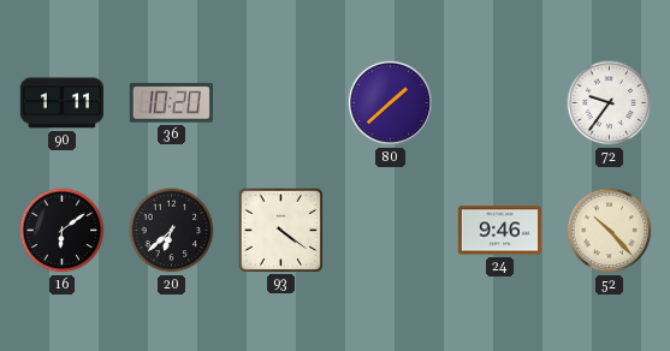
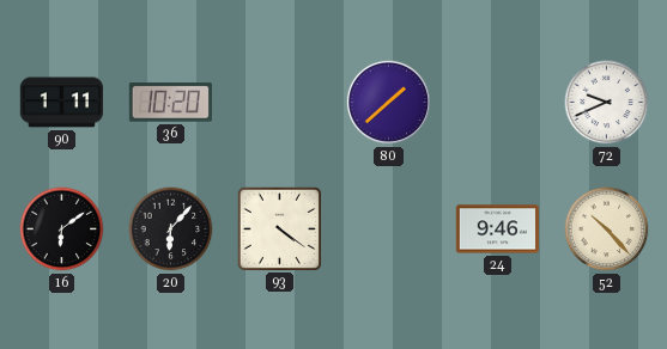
72: 9:36 -> 9:41
20: 6:38 -> 6:07
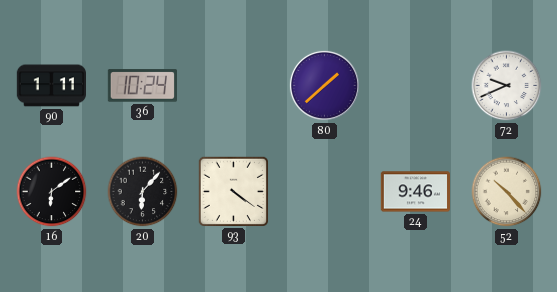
36: 10:20 -> 10:24
